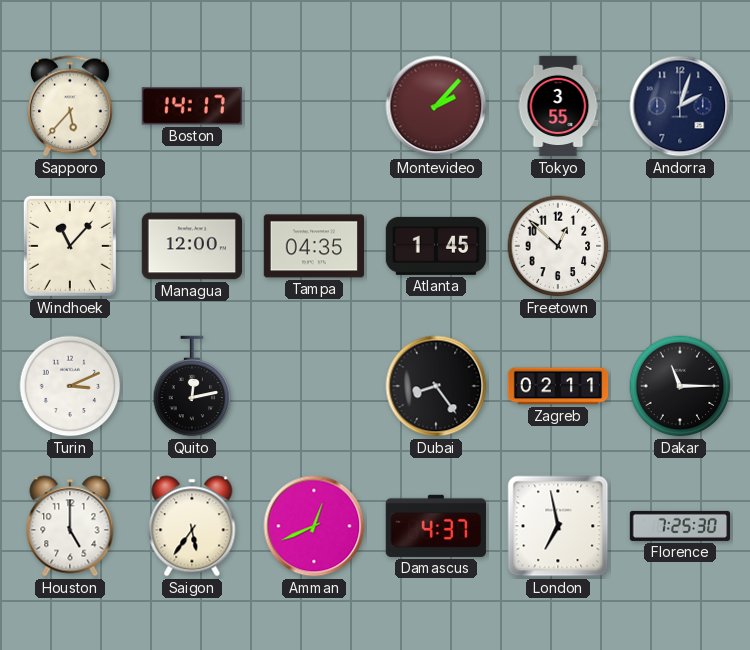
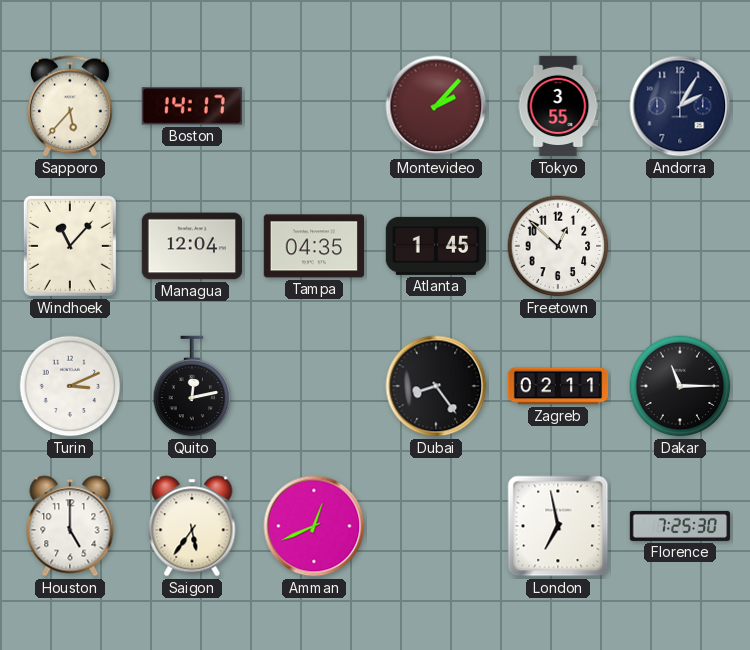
Andorra: 2:03 -> 2:05
Managua: 12:00 -> 12:04
Damascus: 4:37 -> none
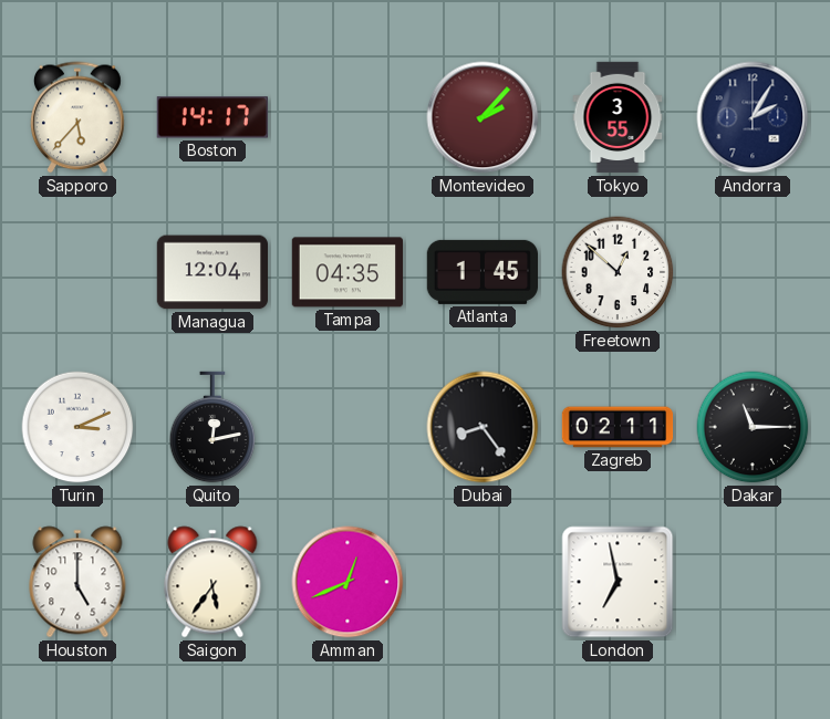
Windhoek: 11:07 -> none
Florence: 7:25 -> none
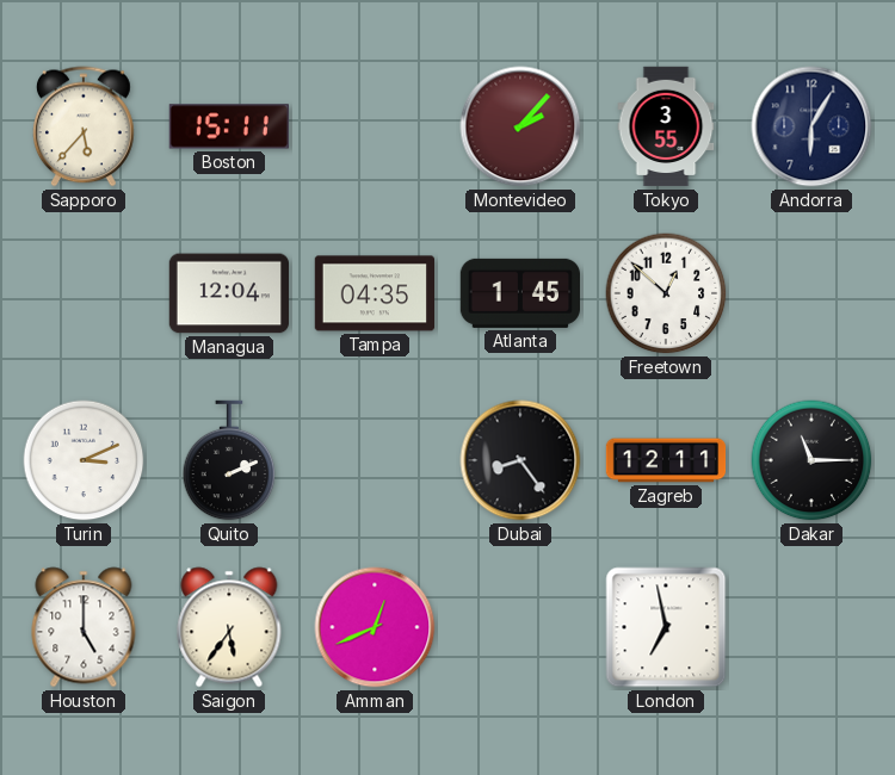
Boston: 14:17 -> 15:11
Andorra: 2:05 -> 6:05
Quito: 12:13 -> 2:11
Zagreb: 02:11 -> 12:11
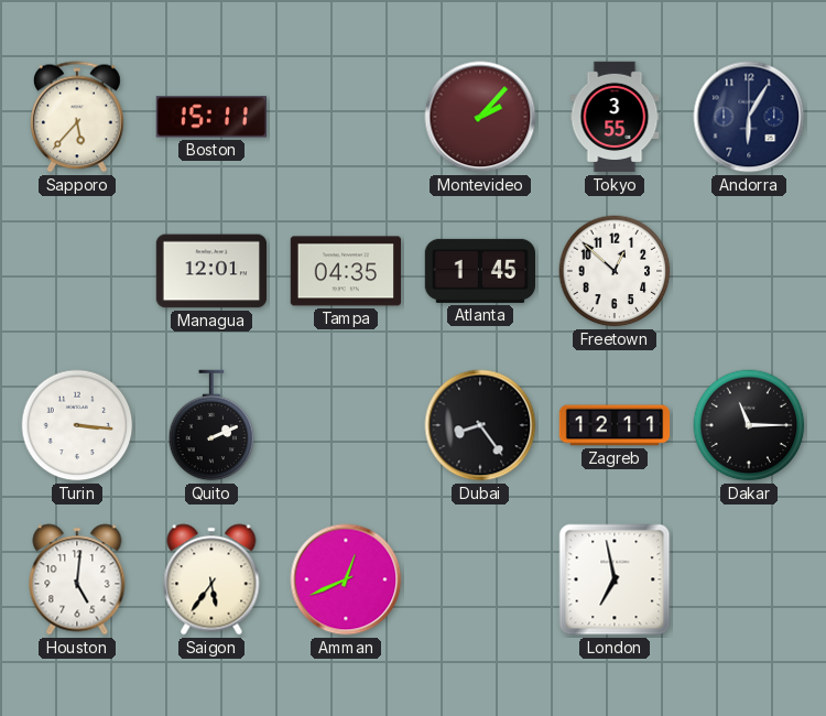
Managua: 12:04 -> 12:01
Turin: 3:11 -> 3:16
Houston: 5:00 -> 5:01
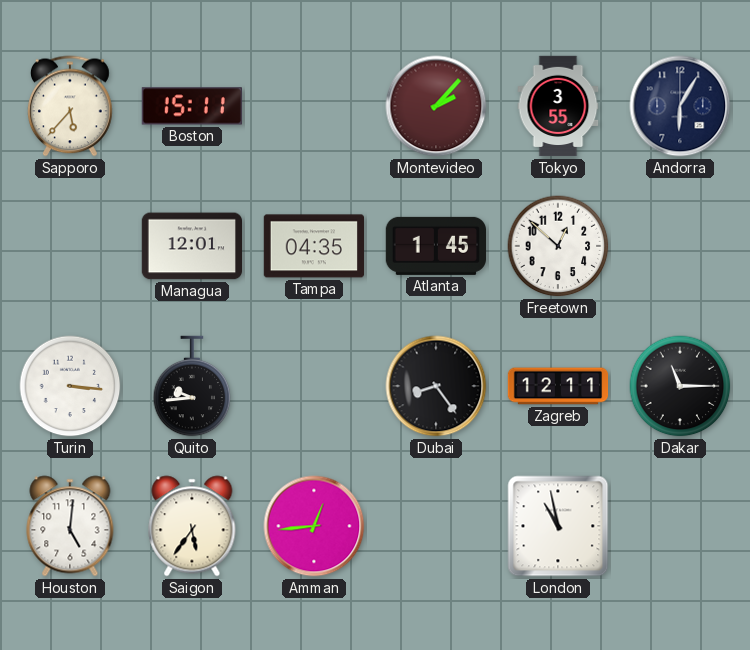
Quito: 2:11 -> 9:44
Amman: 12:41 -> 12:44
London: 6:58 -> 10:58
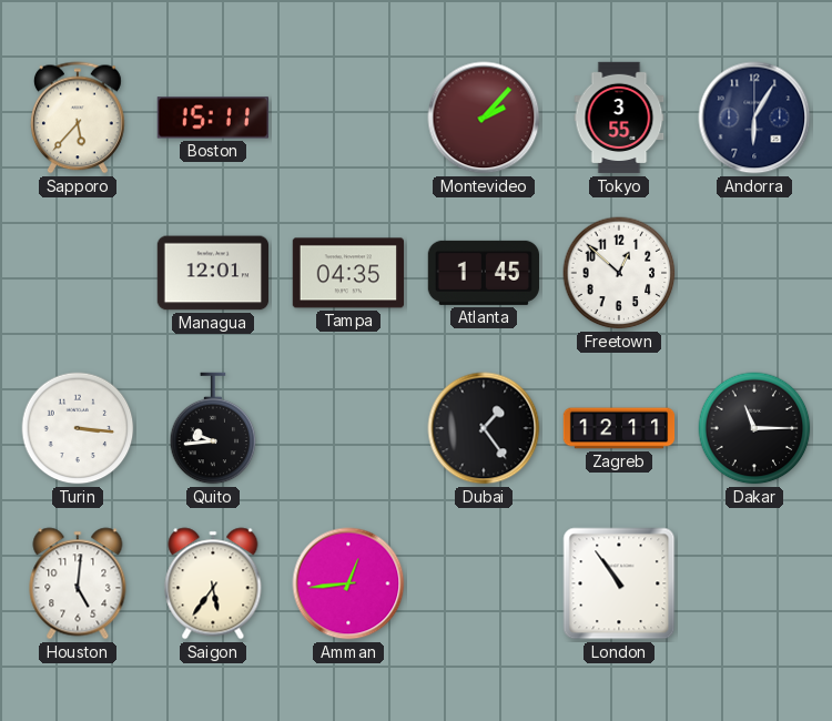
Dubai: 8:24 -> 1:24
London: 10:58 -> 10:54
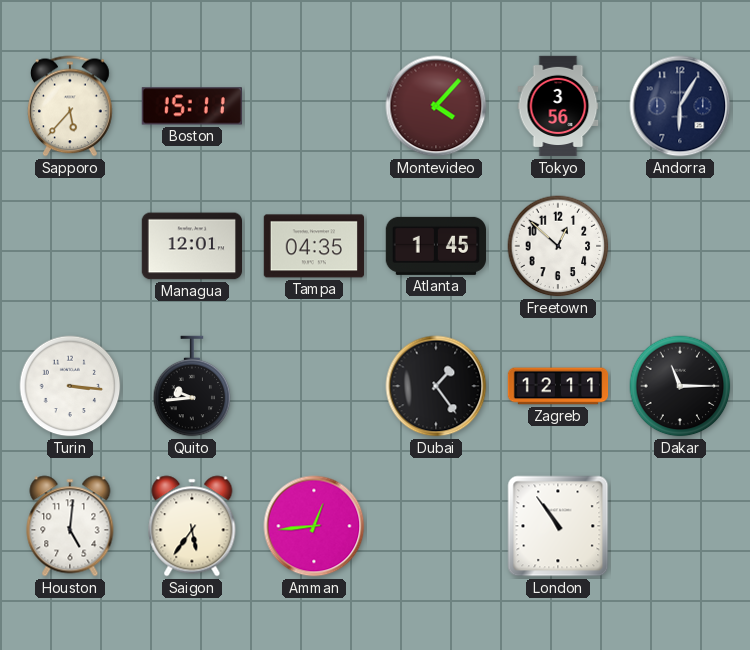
Montevideo: 2:07 -> 4:07
Tokyo: 3:55 -> 3:56
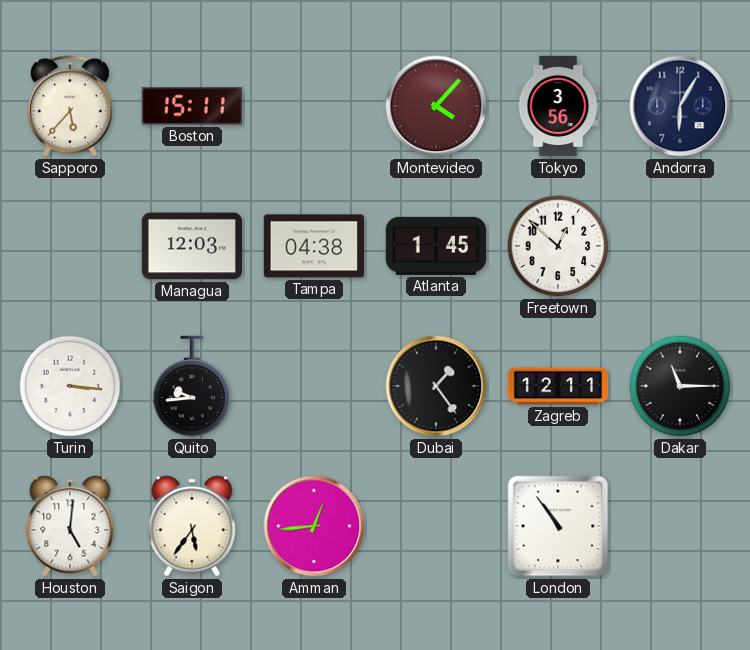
Managua: 12:01 -> 12:03
Tampa: 04:35 -> 04:38
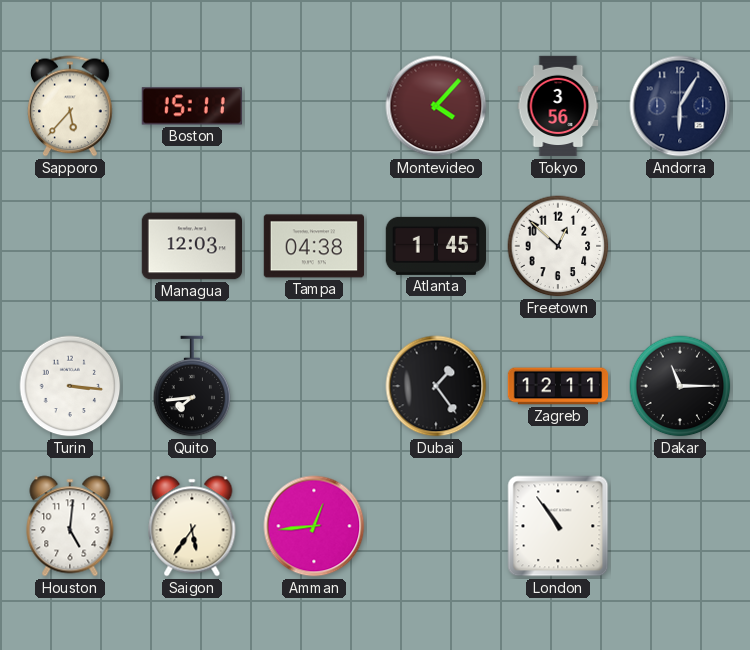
Quito: 9:44 -> 7:44
